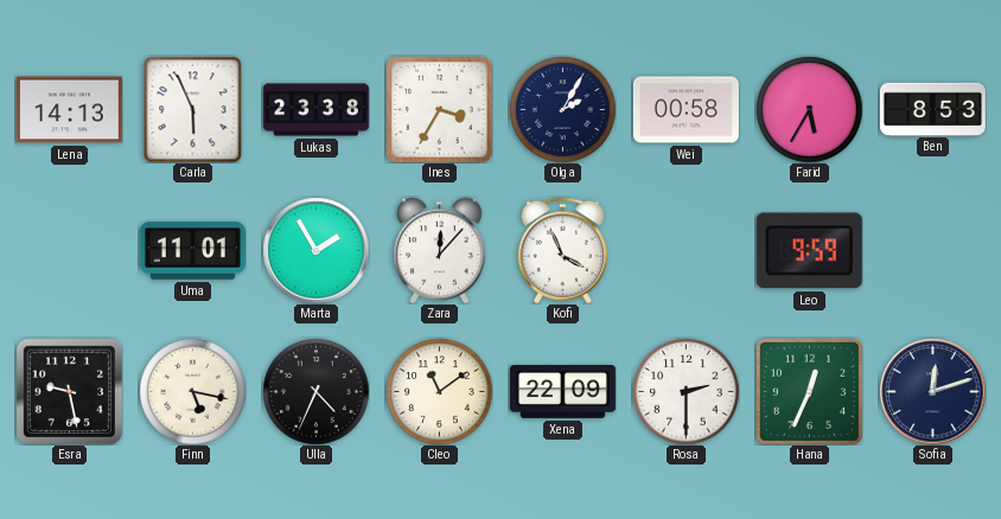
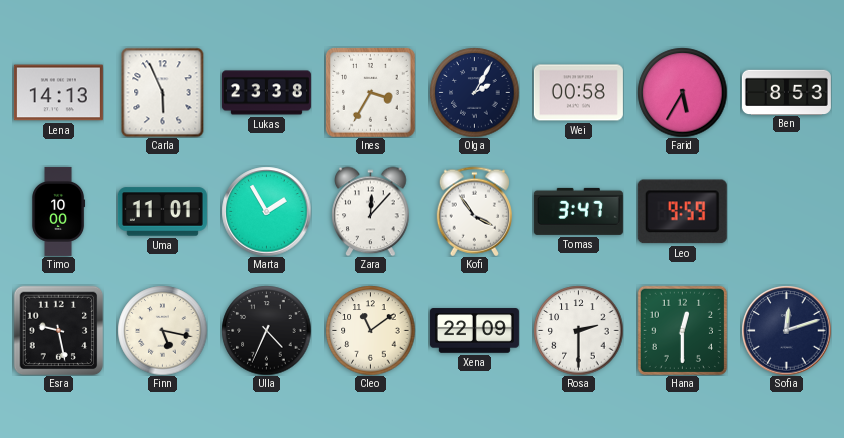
Timo: none -> 10:00
Kofi: 3:56 -> 3:54
Tomas: none -> 3:47
Hana: 12:34 -> 12:30
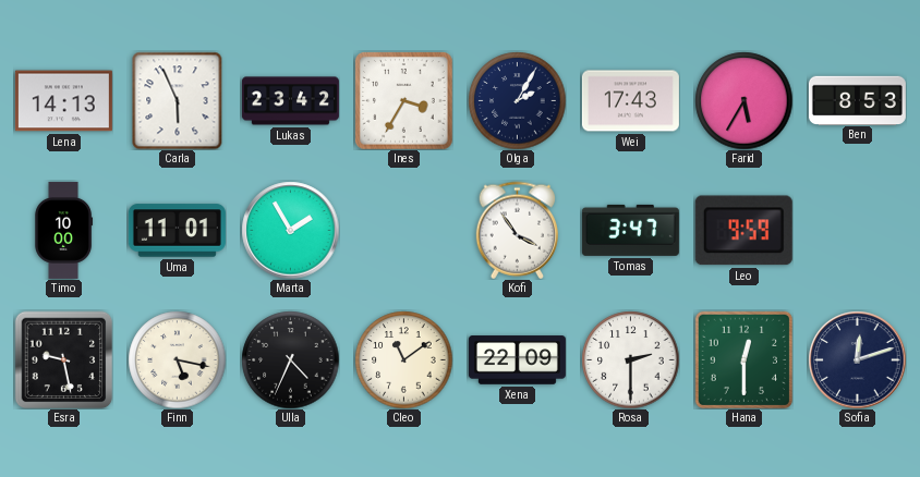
Lukas: 23:38 -> 23:42
Wei: 00:58 -> 17:43
Zara: 12:07 -> none
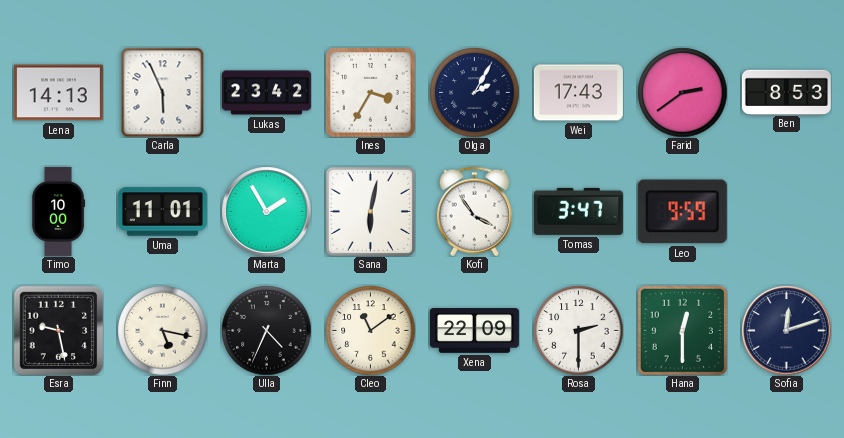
Farid: 5:35 -> 2:39
Sana: none -> 6:02
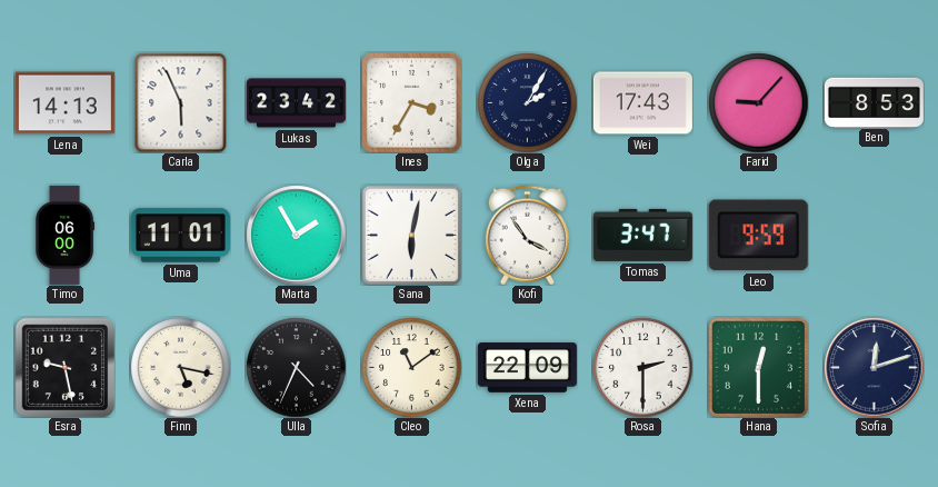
Farid: 2:39 -> 9:07
Timo: 10:00 -> 06:00
